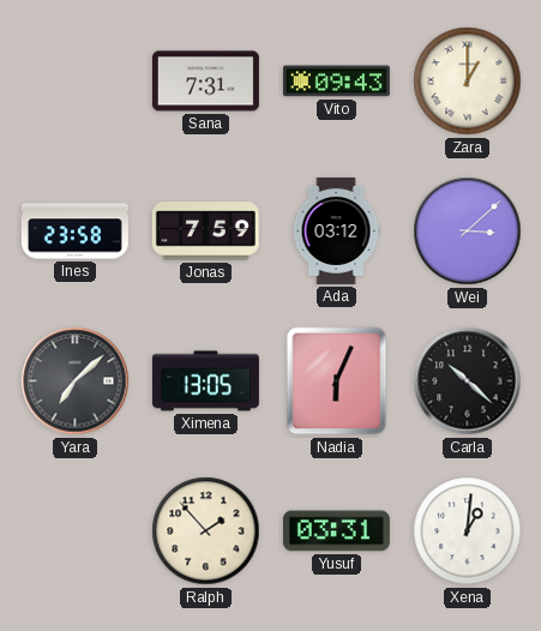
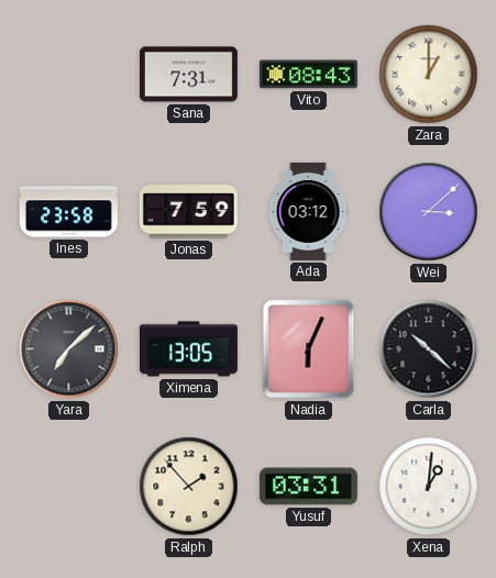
Vito: 09:43 -> 08:43
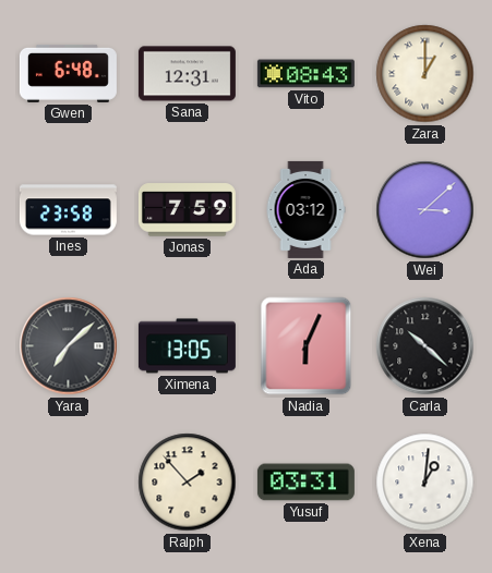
Gwen: none -> 6:48
Sana: 7:31 -> 12:31
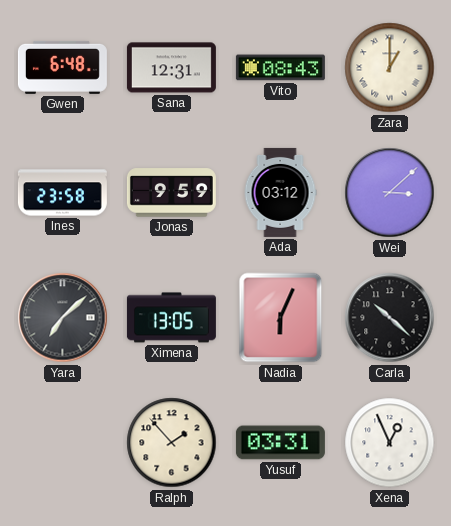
Jonas: 7:59 -> 9:59
Xena: 1:01 -> 12:56
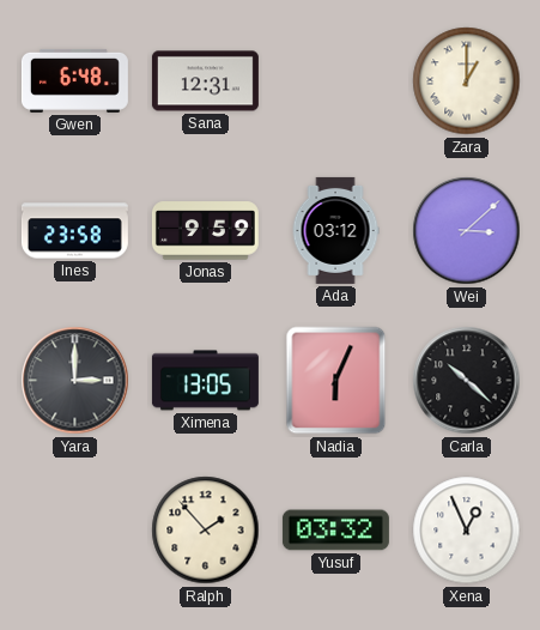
Vito: 08:43 -> none
Yara: 7:08 -> 3:00
Yusuf: 03:31 -> 03:32
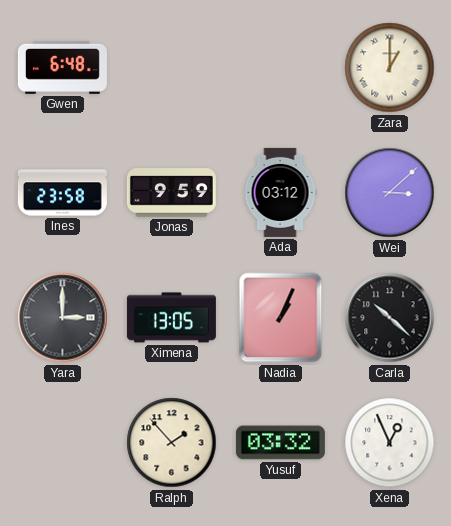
Sana: 12:31 -> none
Nadia: 6:04 -> 1:04
